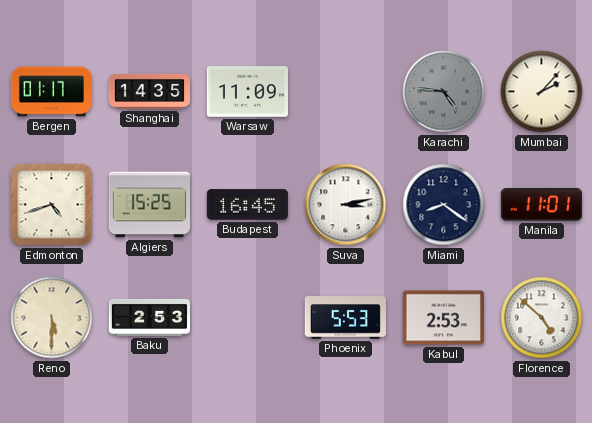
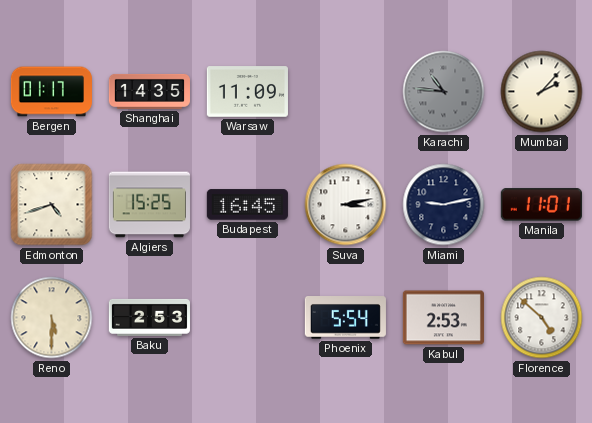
Karachi: 4:46 -> 10:46
Miami: 8:21 -> 9:13
Phoenix: 5:53 -> 5:54
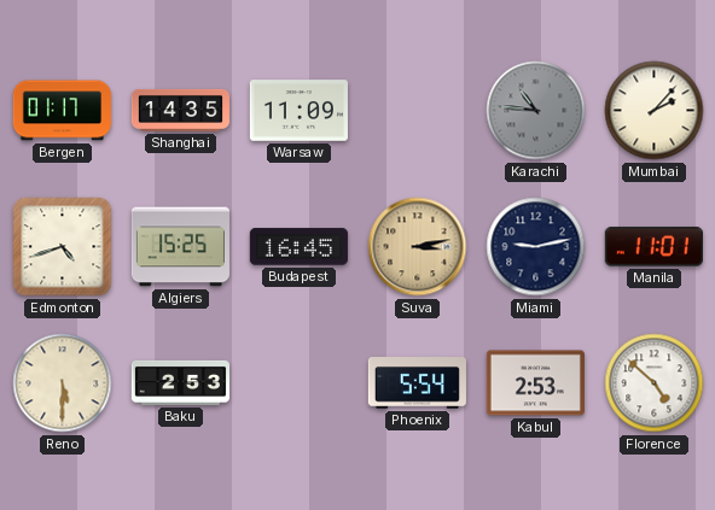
Suva dial: white -> champagne
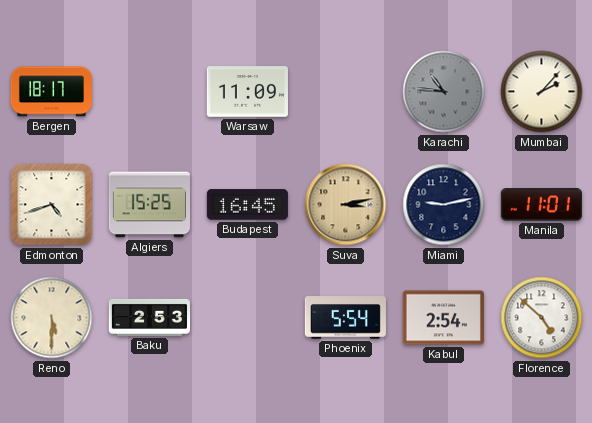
Bergen: 01:17 -> 18:17
Shanghai: 14:35 -> none
Kabul: 2:53 -> 2:54
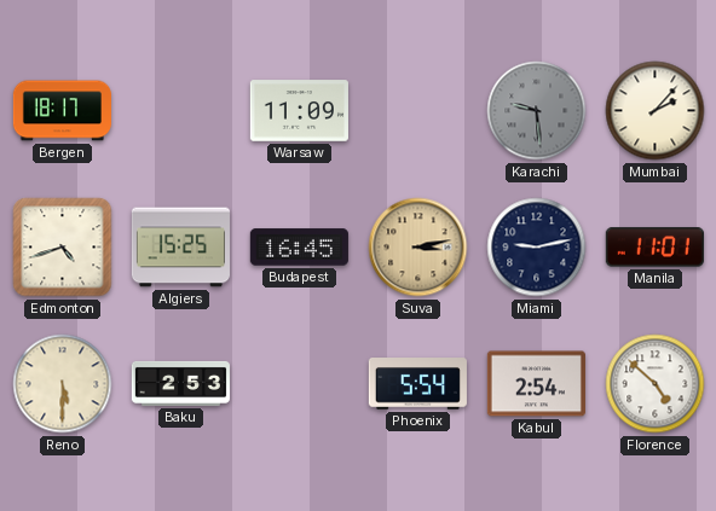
Karachi: 10:46 -> 9:29
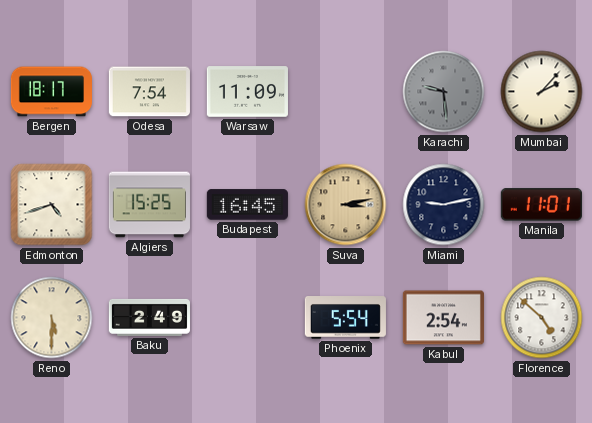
Odesa: none -> 7:54
Baku: 2:53 -> 2:49
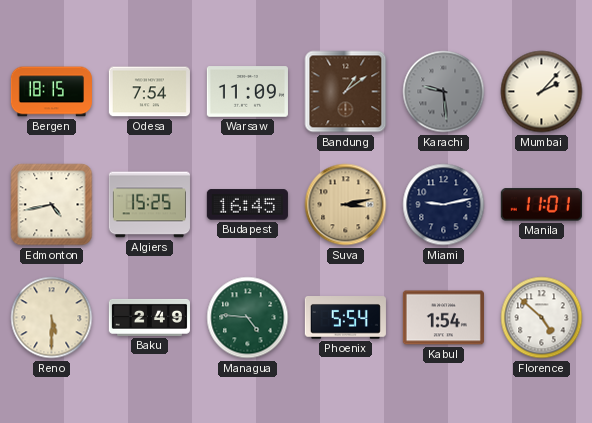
Bergen: 18:17 -> 18:15
Bandung: none -> 1:09
Edmonton: 4:42 -> 4:43
Managua: none -> 4:46
Kabul: 2:54 -> 1:54
